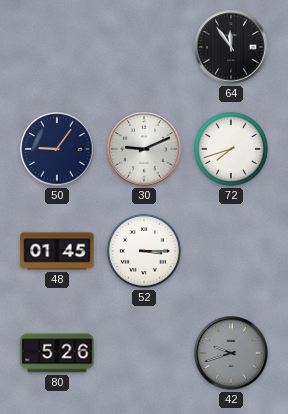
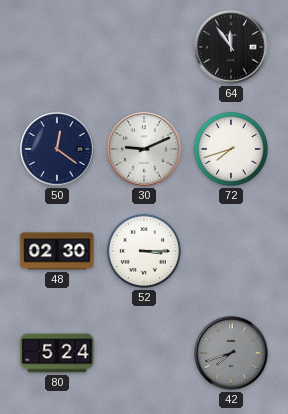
50: 9:06 -> 12:21
48: 01:45 -> 02:30
80: 5:26 -> 5:24
42: 9:42 -> 7:42
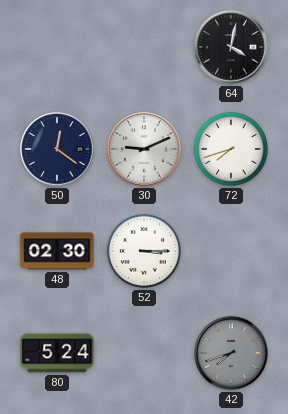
64: 11:54 -> 4:02
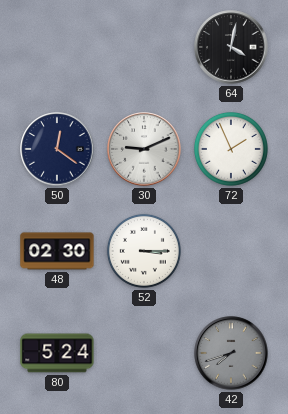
72: 7:42 -> 1:56
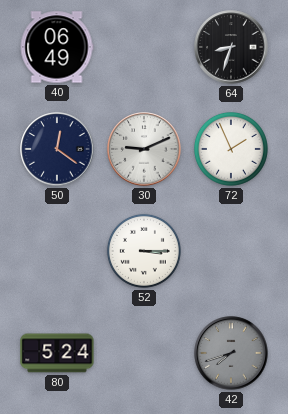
40: none -> 06:49
64: 4:02 -> 8:33
48: 02:30 -> none
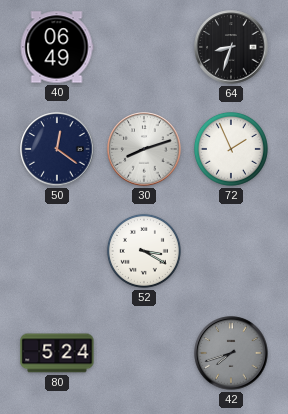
30: 9:11 -> 8:12
52: 3:15 -> 3:20
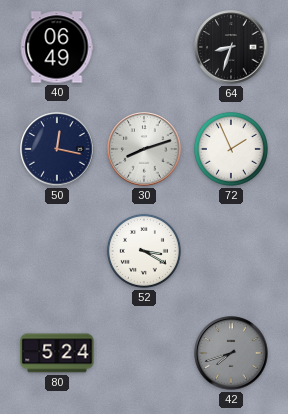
50: 12:21 -> 12:17
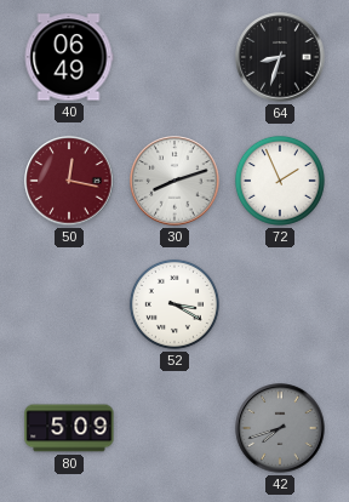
50 dial: navy -> burgundy
80: 5:24 -> 5:09
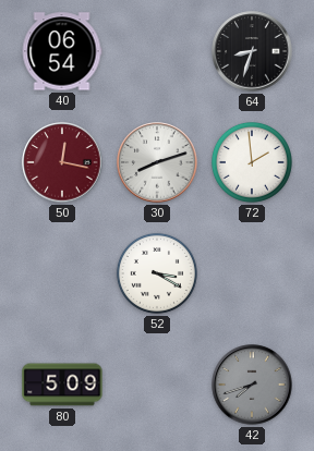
40: 06:49 -> 06:54
72: 1:56 -> 1:59
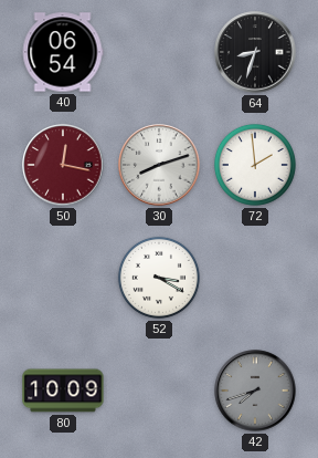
80: 5:09 -> 10:09
